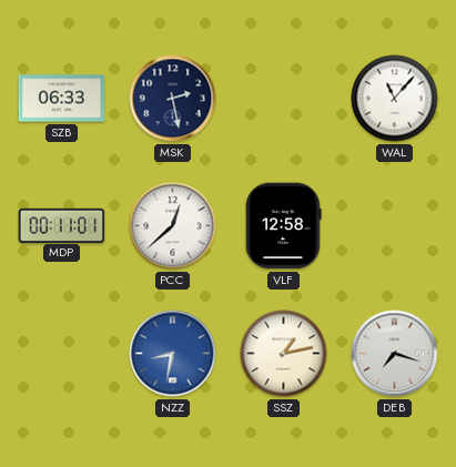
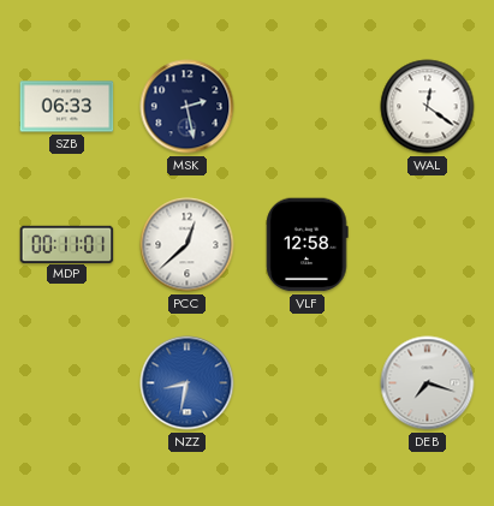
WAL: 11:07 -> 12:21
SSZ: 1:13 -> none
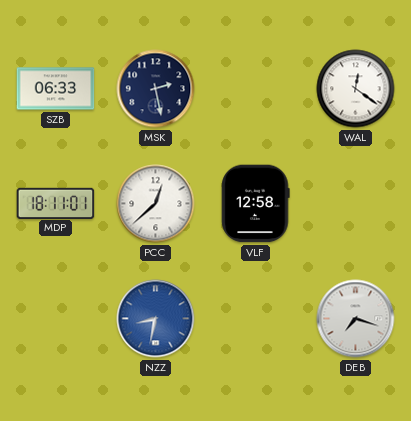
MDP: 00:11 -> 18:11
